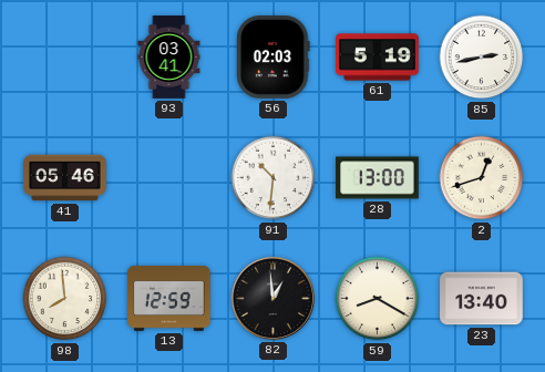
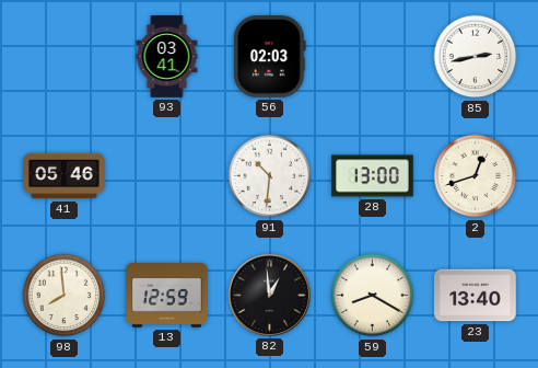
61: 5:19 -> none
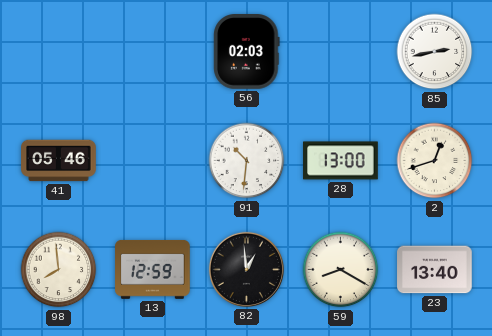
93: 03:41 -> none
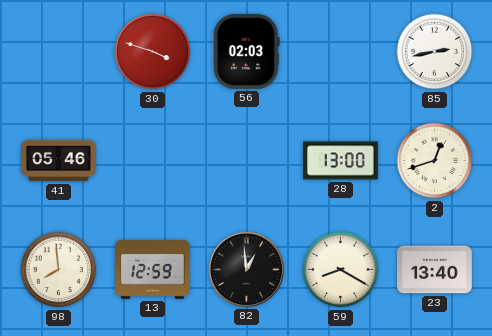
30: none -> 3:48
91: 10:31 -> none
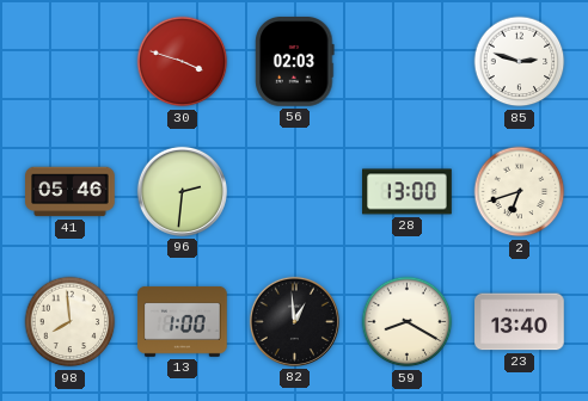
85: 2:43 -> 2:48
96: none -> 2:31
2: 12:42 -> 6:42
13: 12:59 -> 1:00
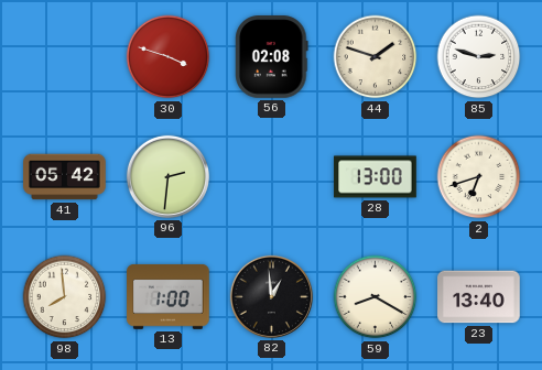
56: 02:03 -> 02:08
44: none -> 1:48
41: 05:46 -> 05:42
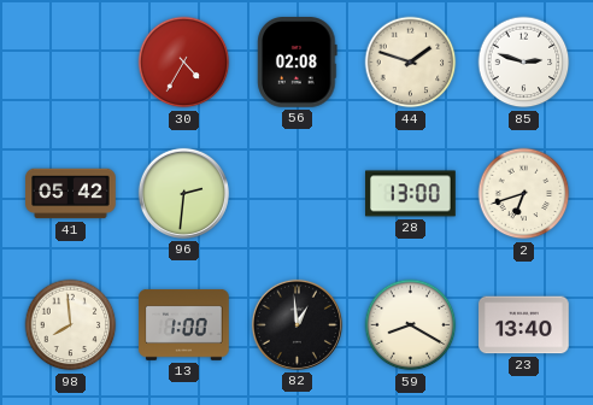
30: 3:48 -> 4:35
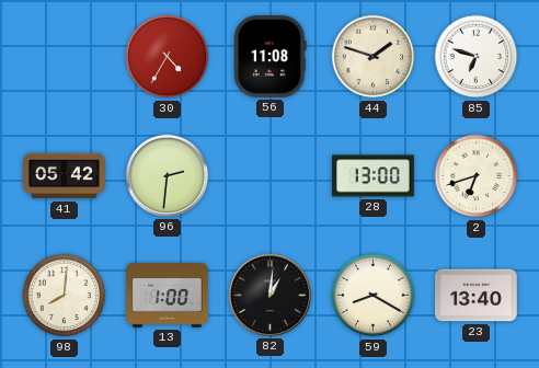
56: 02:08 -> 11:08
85: 2:48 -> 6:48
98: 7:59 -> 8:01
82: 12:59 -> 1:01
